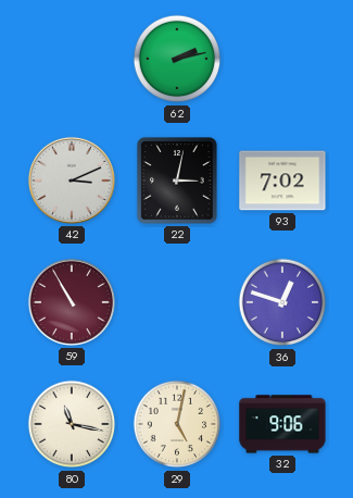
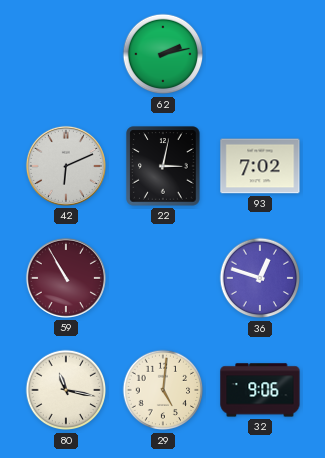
42: 3:11 -> 6:11
29: 5:02 -> 5:01
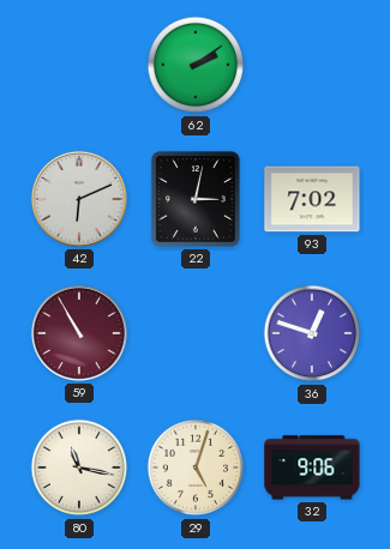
62: 2:13 -> 2:09
29: 5:01 -> 5:03
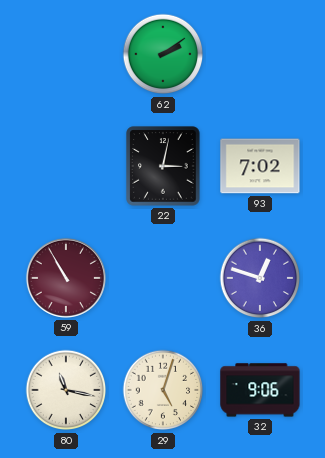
42: 6:11 -> none
